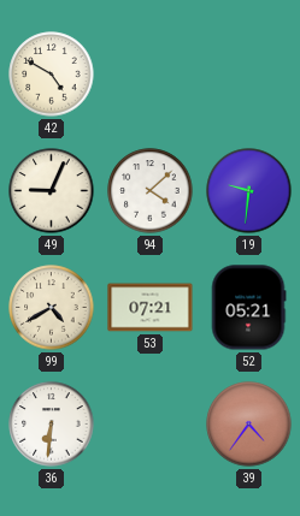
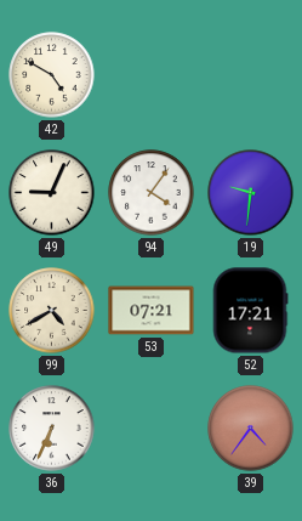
94: 4:08 -> 4:06
52: 05:21 -> 17:21
36: 6:31 -> 6:34
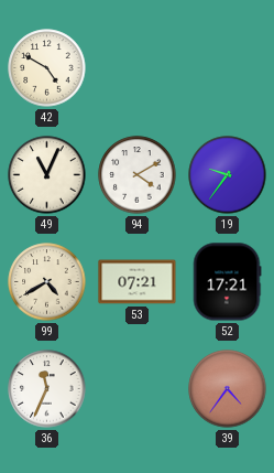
49: 9:04 -> 11:04
94: 4:06 -> 4:10
19: 9:31 -> 9:36
36: 6:34 -> 11:34
